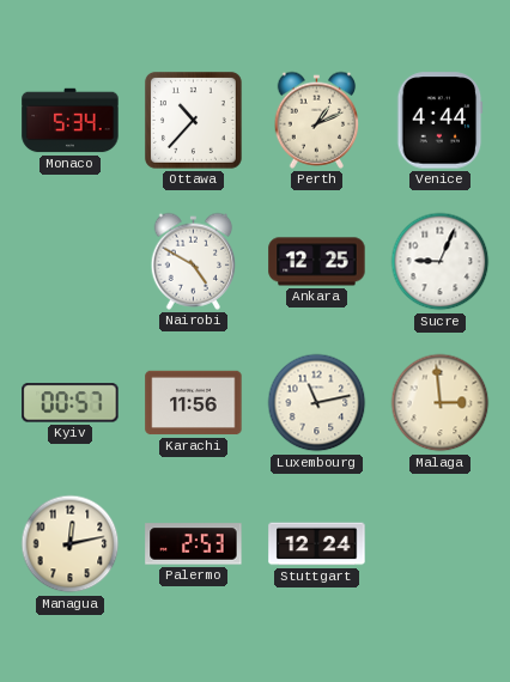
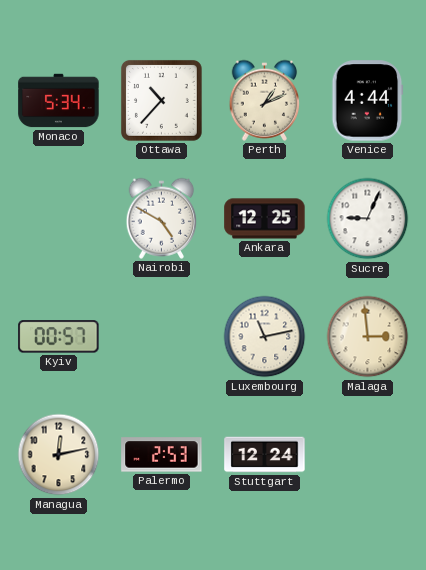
Karachi: 11:56 -> none
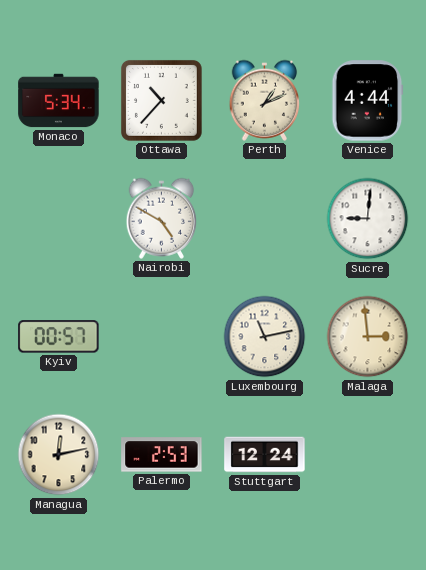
Ankara: 12:25 -> none
Sucre: 9:04 -> 9:01
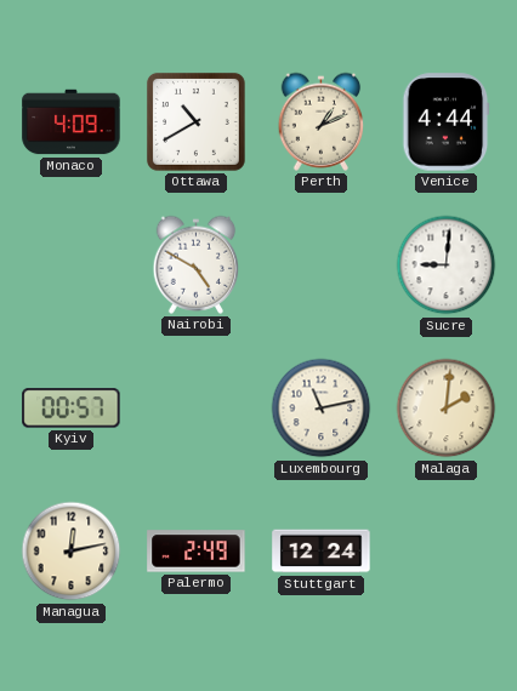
Monaco: 5:34 -> 4:09
Ottawa: 10:37 -> 10:40
Malaga: 2:59 -> 2:01
Palermo: 2:53 -> 2:49
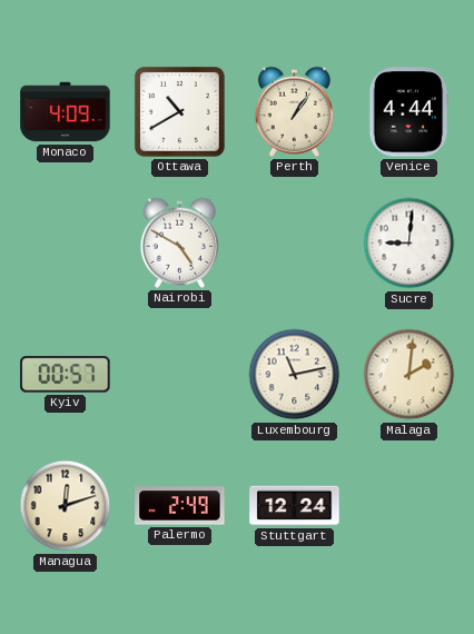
Perth: 1:11 -> 1:06
Managua: 12:13 -> 12:12
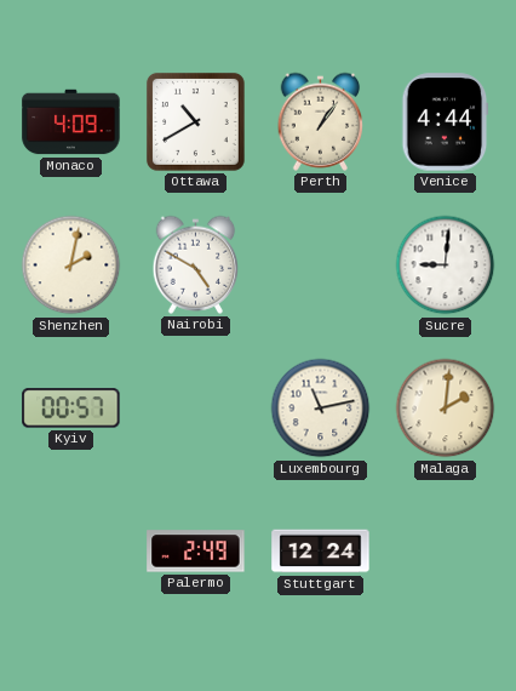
Shenzhen: none -> 2:02
Managua: 12:12 -> none
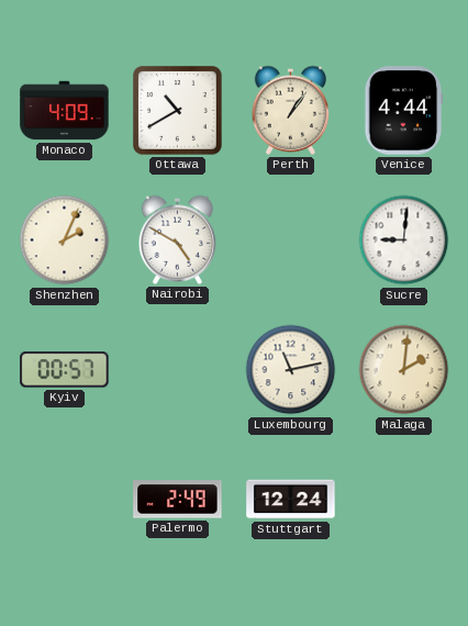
Shenzhen: 2:02 -> 2:04
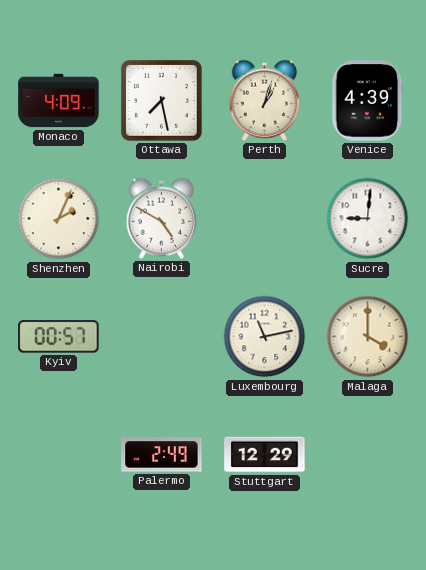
Ottawa: 10:40 -> 7:28
Perth: 1:06 -> 1:03
Venice: 4:44 -> 4:39
Malaga: 2:01 -> 4:00
Stuttgart: 12:24 -> 12:29
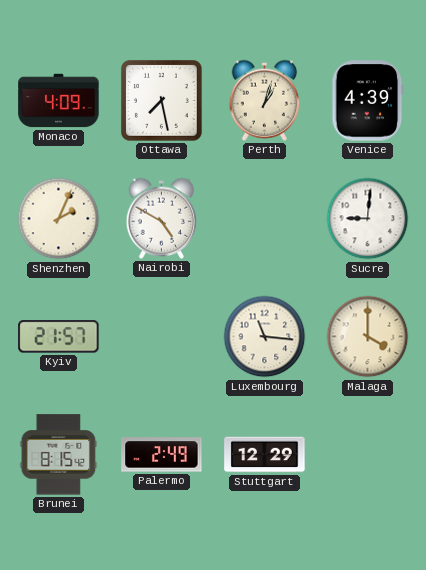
Kyiv: 00:57 -> 21:57
Luxembourg: 11:13 -> 11:16
Brunei: none -> 8:15
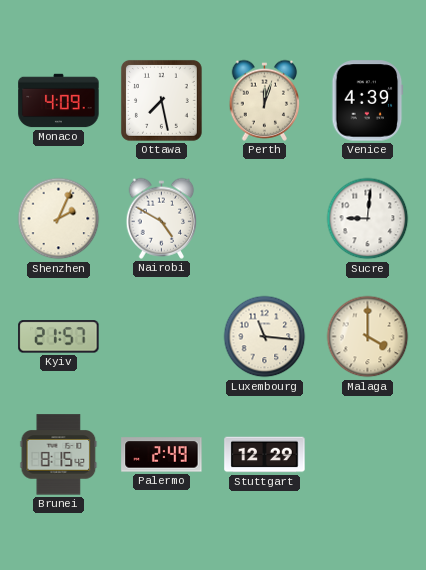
Perth: 1:03 -> 12:03
